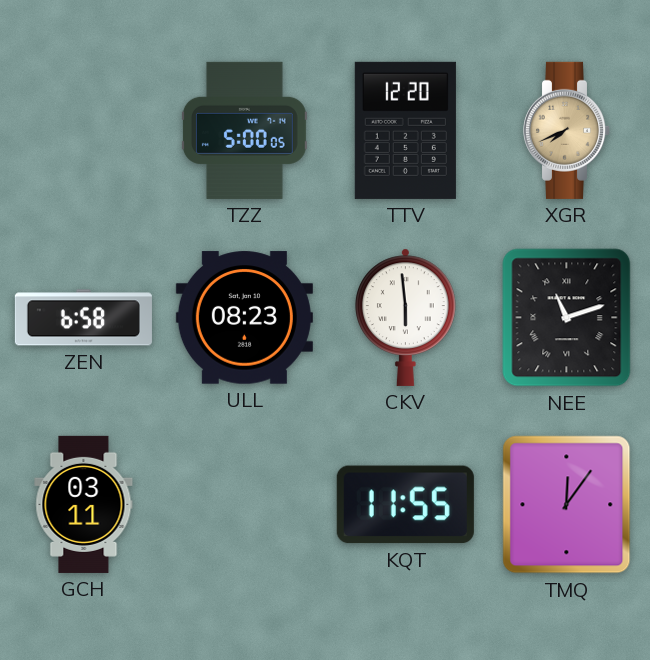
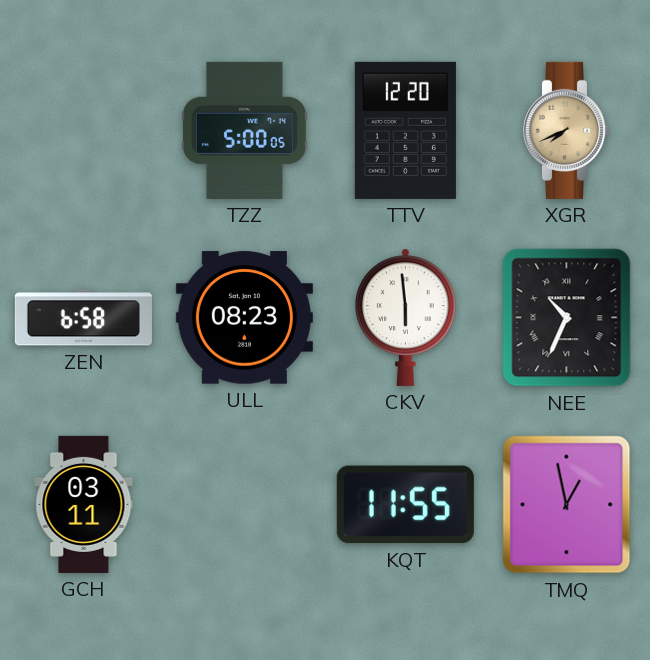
NEE: 11:12 -> 10:34
TMQ: 12:06 -> 12:58
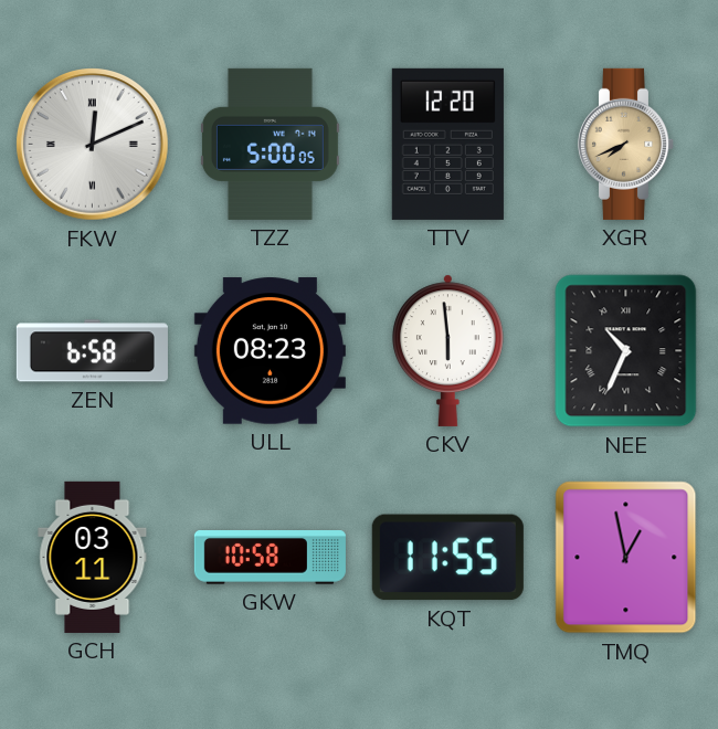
FKW: none -> 12:11
GKW: none -> 10:58
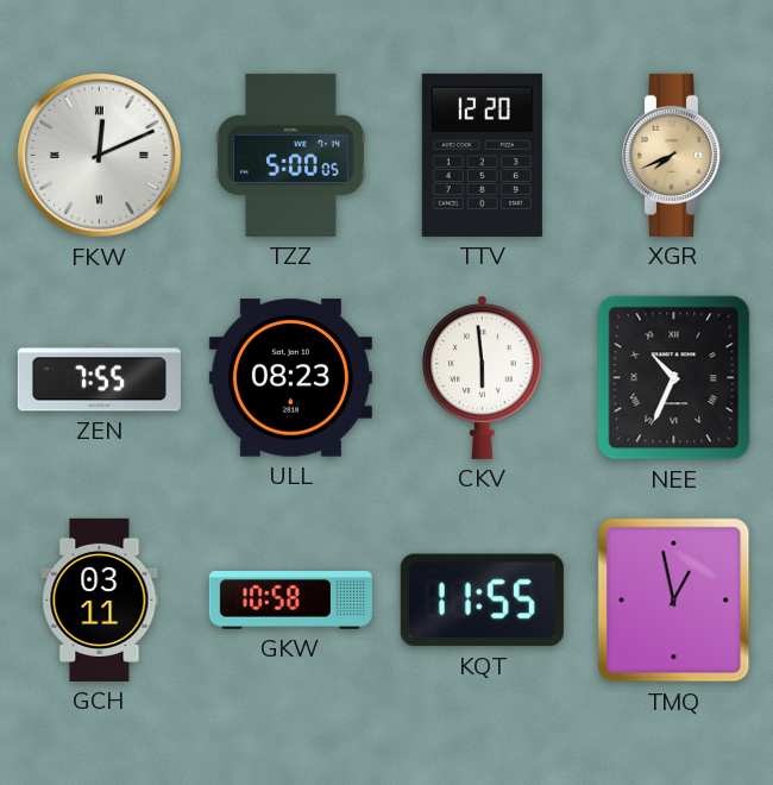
ZEN: 6:58 -> 7:55
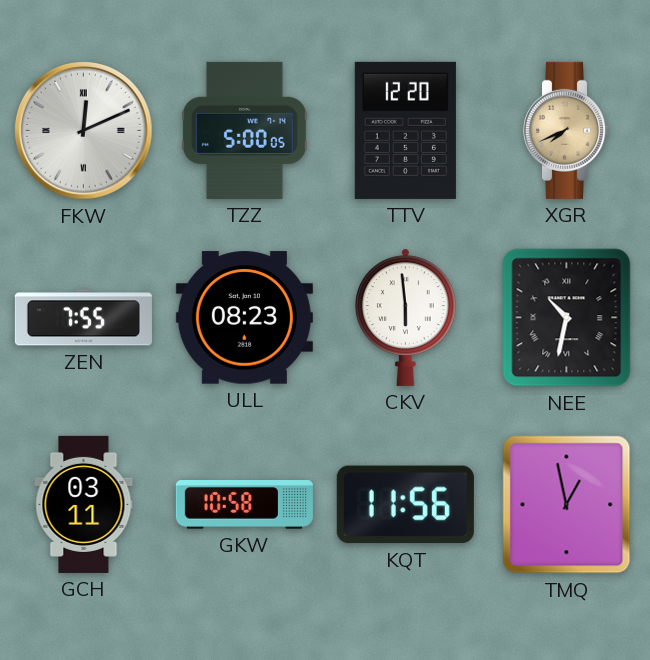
NEE: 10:34 -> 10:32
KQT: 11:55 -> 11:56
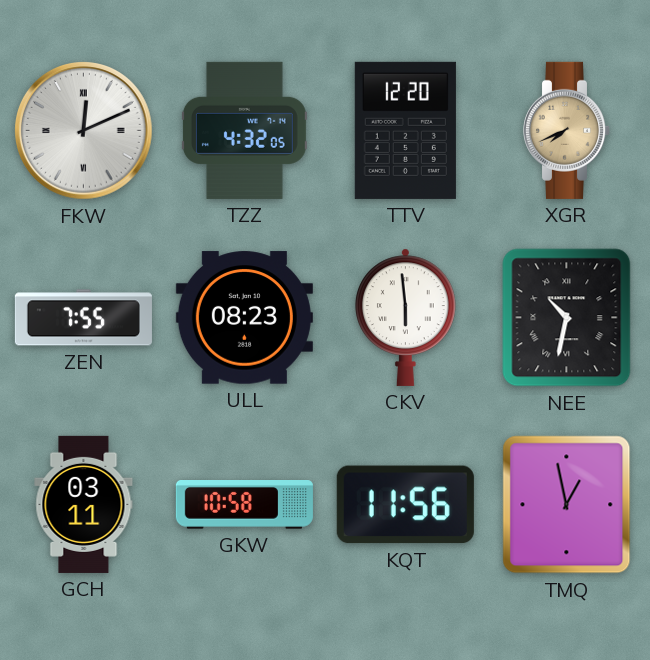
TZZ: 5:00 -> 4:32
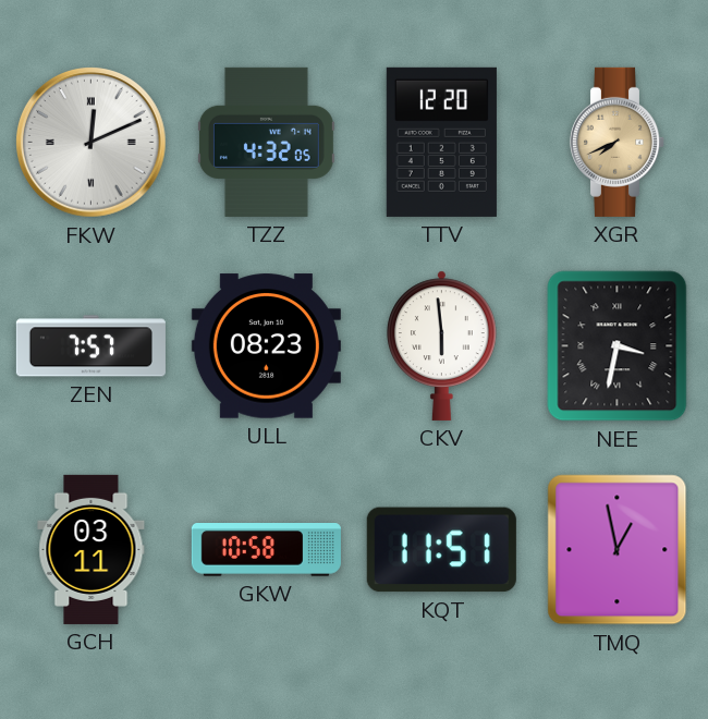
ZEN: 7:55 -> 7:57
NEE: 10:32 -> 3:32
KQT: 11:56 -> 11:51
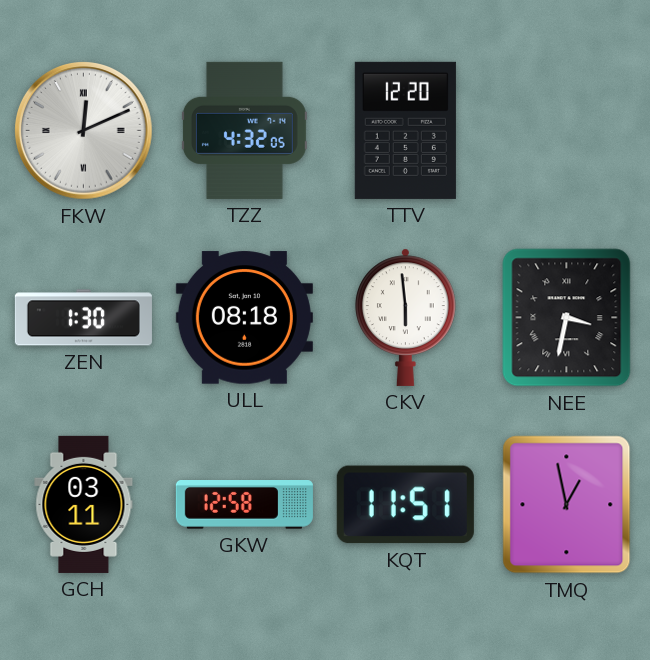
XGR: 7:41 -> none
ZEN: 7:57 -> 1:30
ULL: 08:23 -> 08:18
GKW: 10:58 -> 12:58
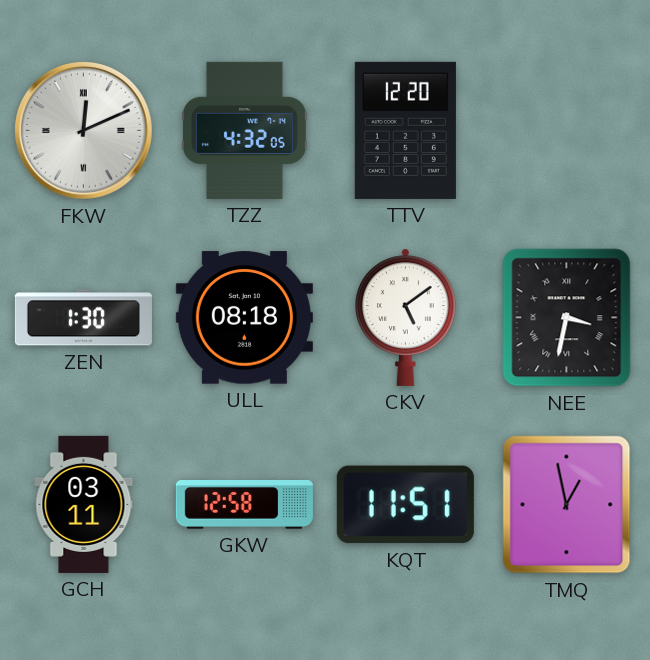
CKV: 5:59 -> 5:09
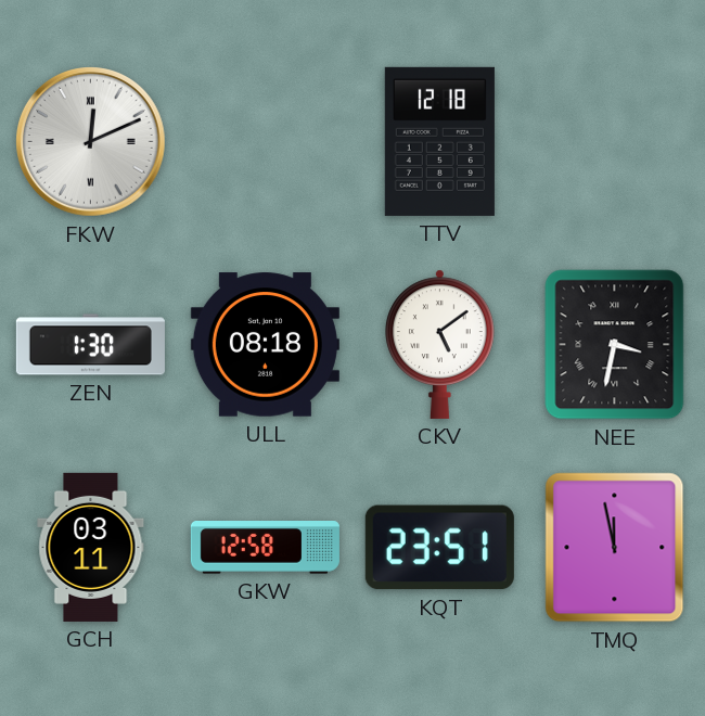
TZZ: 4:32 -> none
TTV: 12:20 -> 12:18
KQT: 11:51 -> 23:51
TMQ: 12:58 -> 11:58
